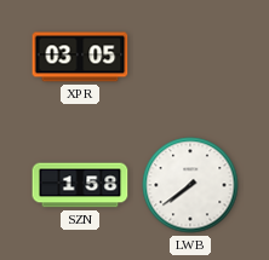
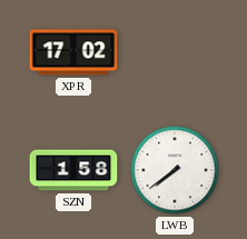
XPR: 03:05 -> 17:02
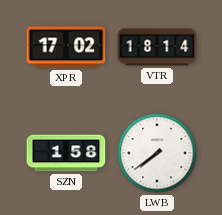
VTR: none -> 18:14
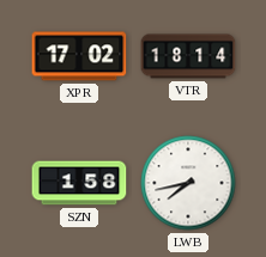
LWB: 7:39 -> 7:43
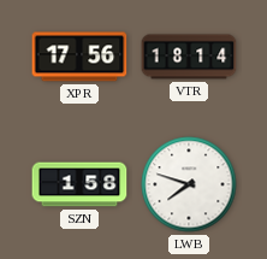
XPR: 17:02 -> 17:56
LWB: 7:43 -> 7:48
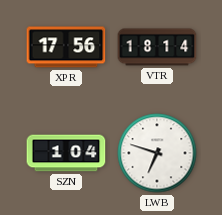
SZN: 1:58 -> 1:04
LWB: 7:48 -> 6:48
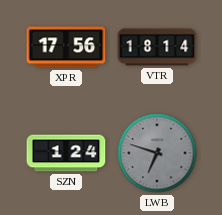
SZN: 1:04 -> 1:24
LWB dial: white -> grey
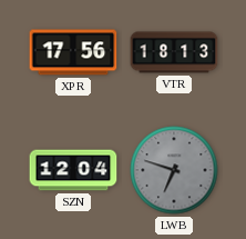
VTR: 18:14 -> 18:13
SZN: 1:24 -> 12:04
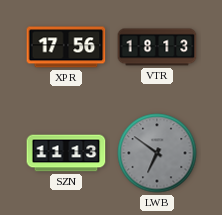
SZN: 12:04 -> 11:13
LWB: 6:48 -> 6:51
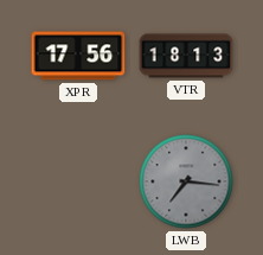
SZN: 11:13 -> none
LWB: 6:51 -> 7:16
